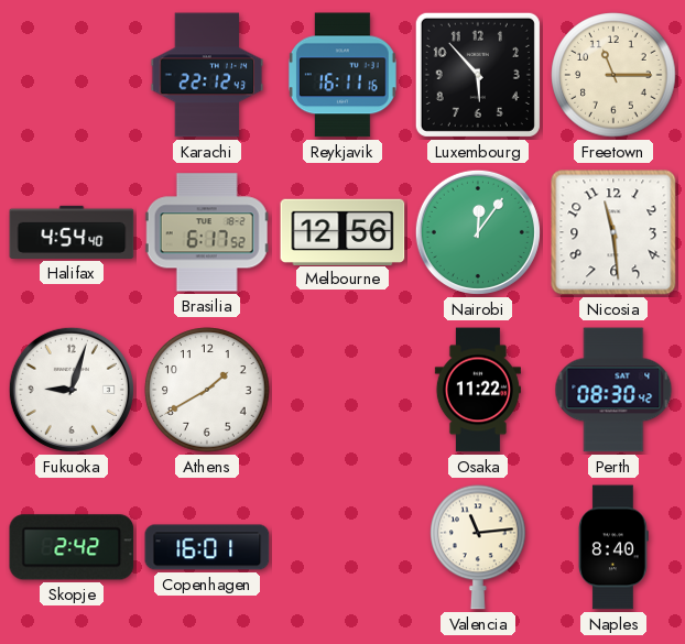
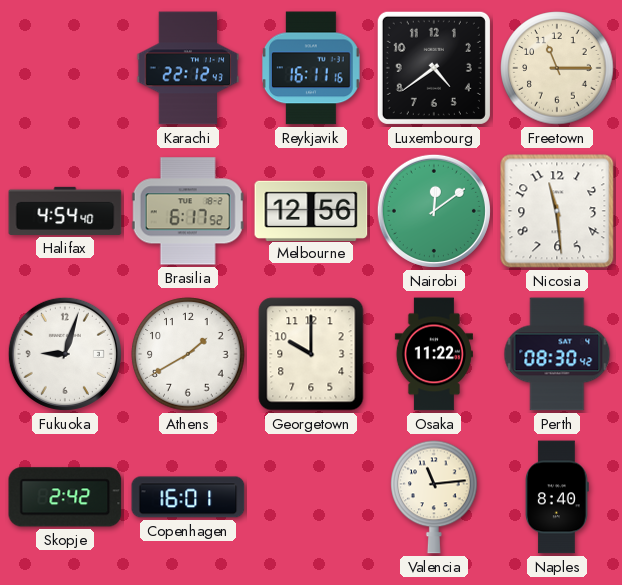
Luxembourg: 5:53 -> 4:39
Nairobi: 12:06 -> 12:09
Georgetown: none -> 10:00
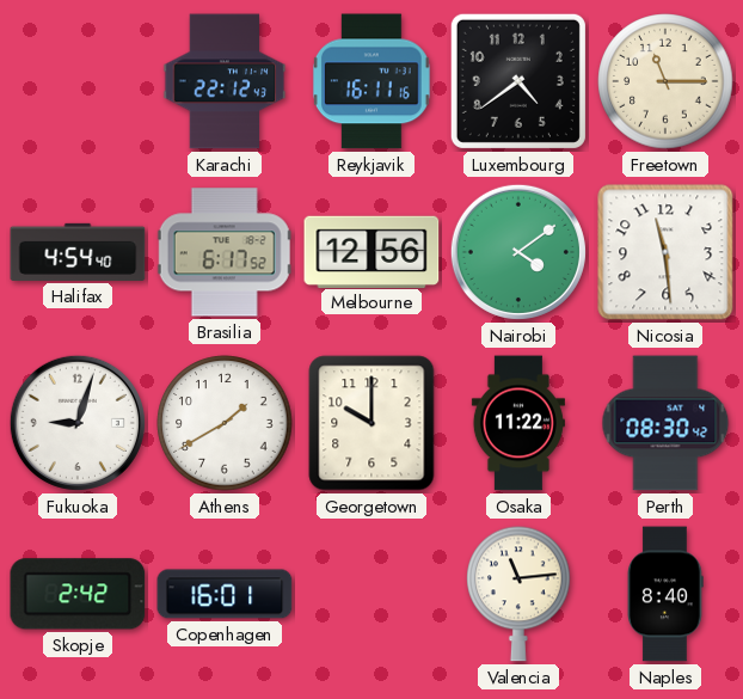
Nairobi: 12:09 -> 4:09
